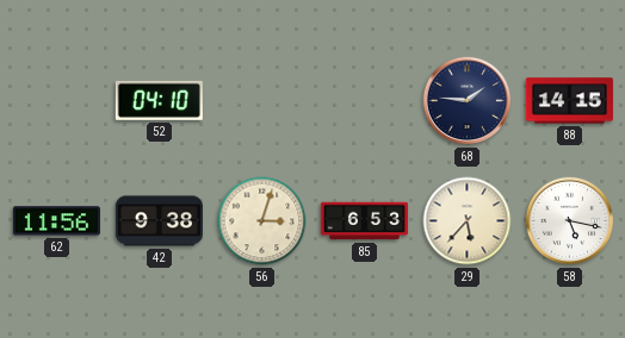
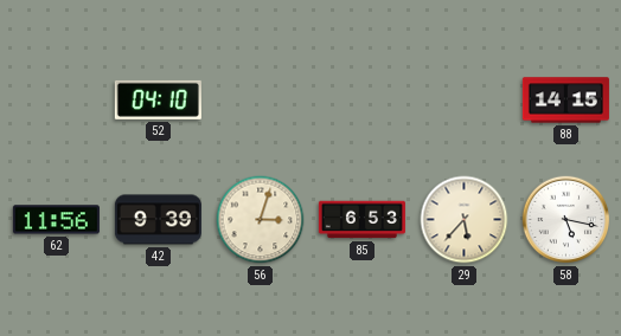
68: 1:46 -> none
42: 9:38 -> 9:39
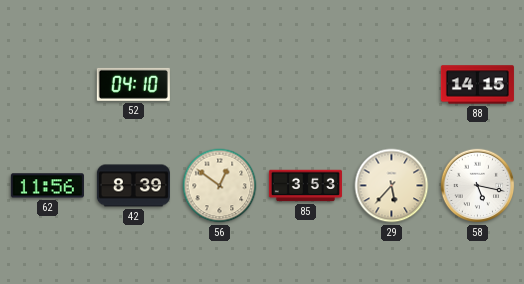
42: 9:39 -> 8:39
56: 3:03 -> 12:51
85: 6:53 -> 3:53
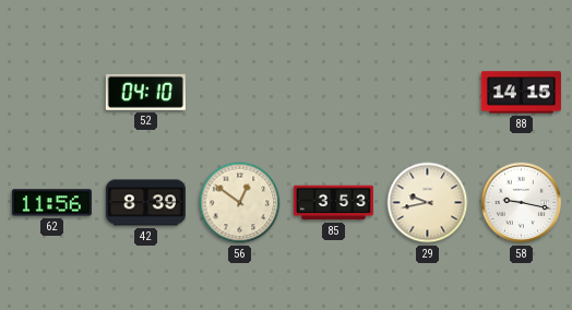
29: 5:37 -> 9:43
58: 5:17 -> 9:17
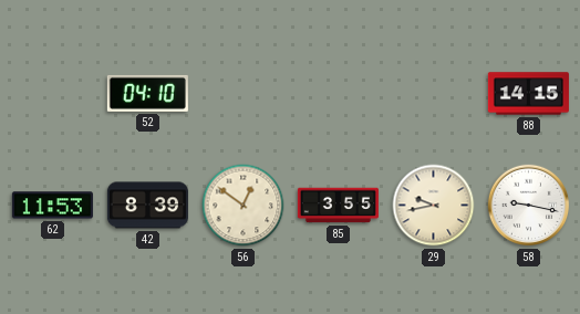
62: 11:56 -> 11:53
85: 3:53 -> 3:55
